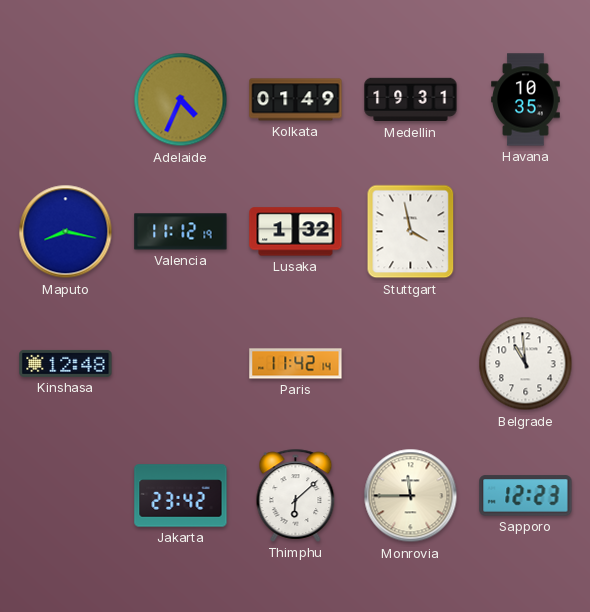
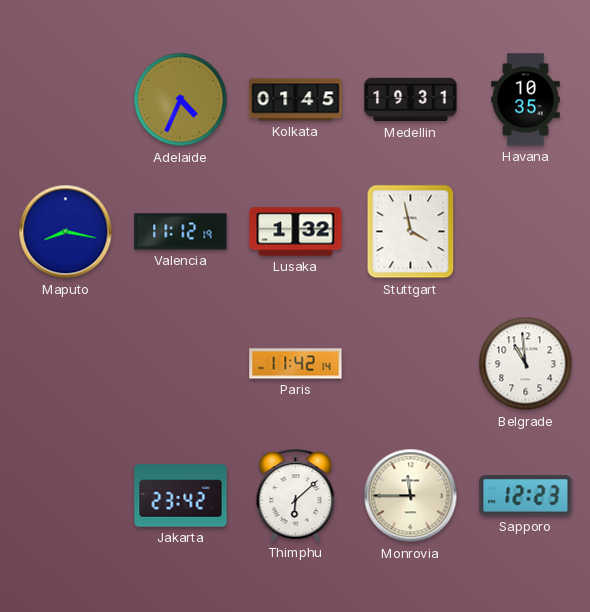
Kolkata: 01:49 -> 01:45
Kinshasa: 12:48 -> none
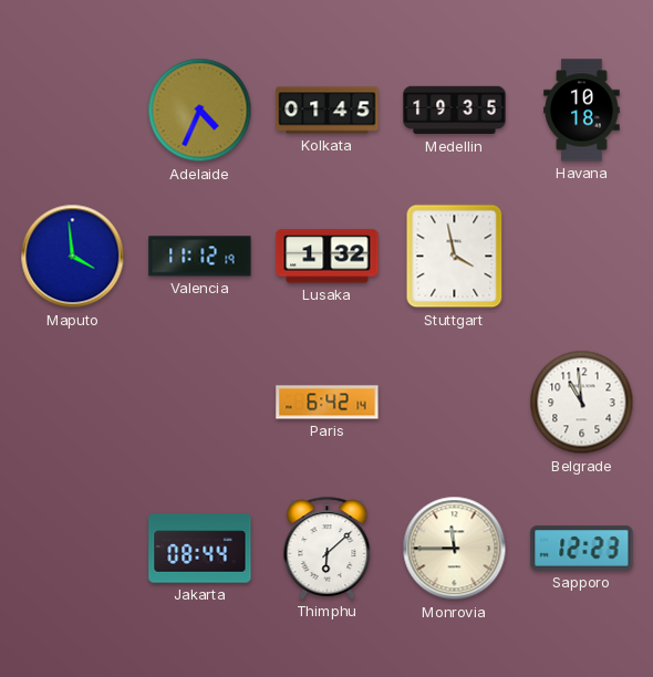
Medellin: 19:31 -> 19:35
Havana: 10:35 -> 10:18
Maputo: 8:17 -> 3:59
Paris: 11:42 -> 6:42
Jakarta: 23:42 -> 08:44
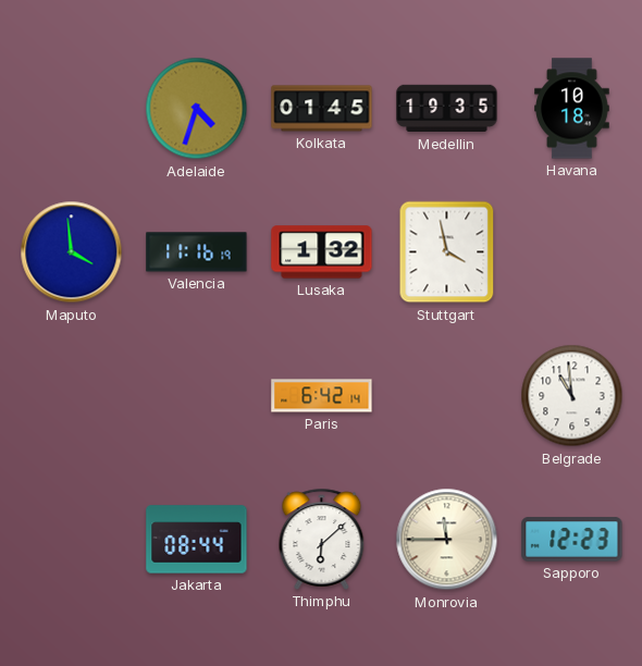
Adelaide: 4:34 -> 4:33
Valencia: 11:12 -> 11:16
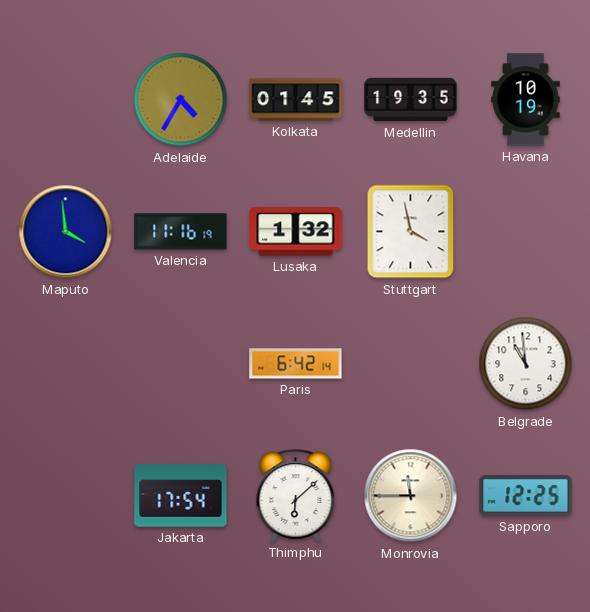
Adelaide: 4:33 -> 4:35
Havana: 10:18 -> 10:19
Jakarta: 08:44 -> 17:54
Sapporo: 12:23 -> 12:25
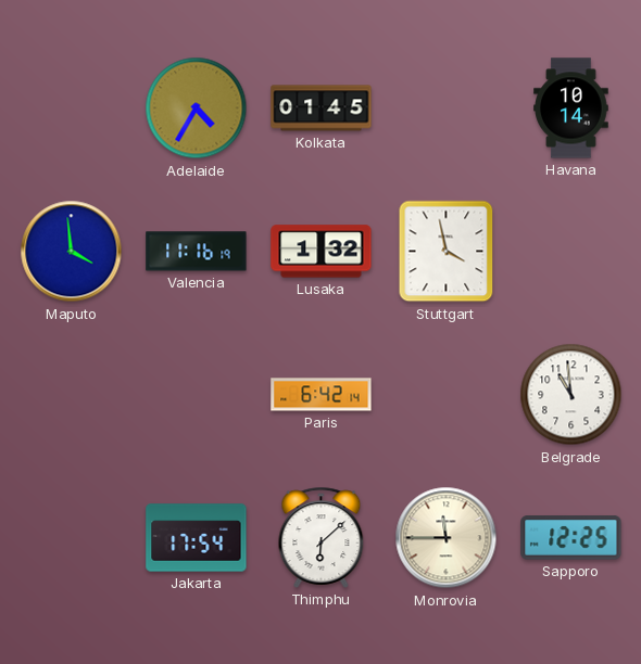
Medellin: 19:35 -> none
Havana: 10:19 -> 10:14
